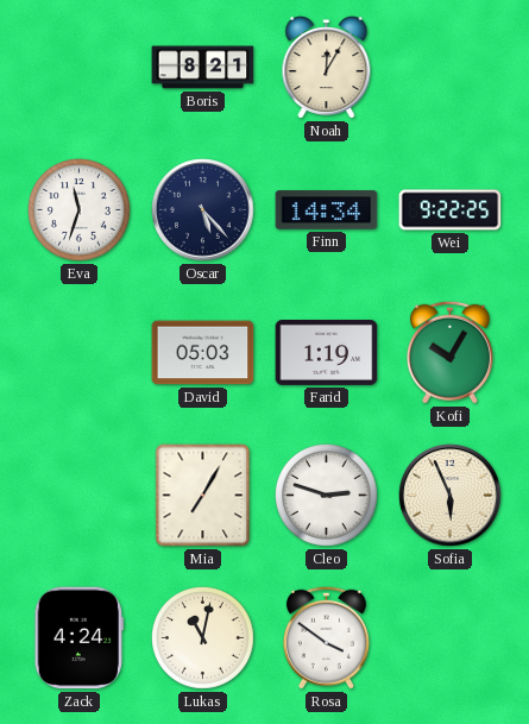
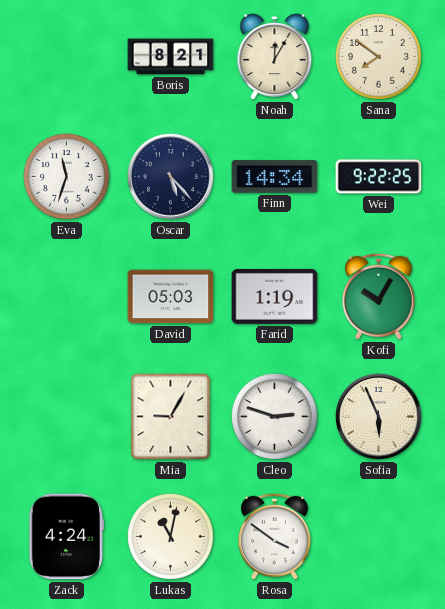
Sana: none -> 7:51
Mia: 7:05 -> 9:05
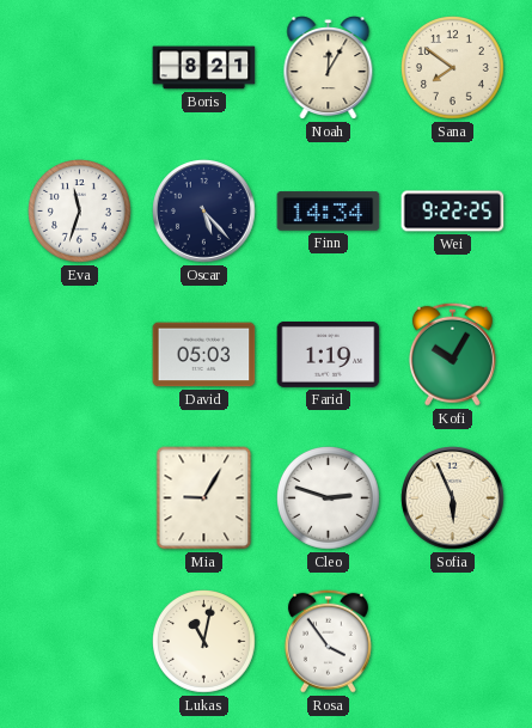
Zack: 4:24 -> none
Rosa: 3:51 -> 3:54
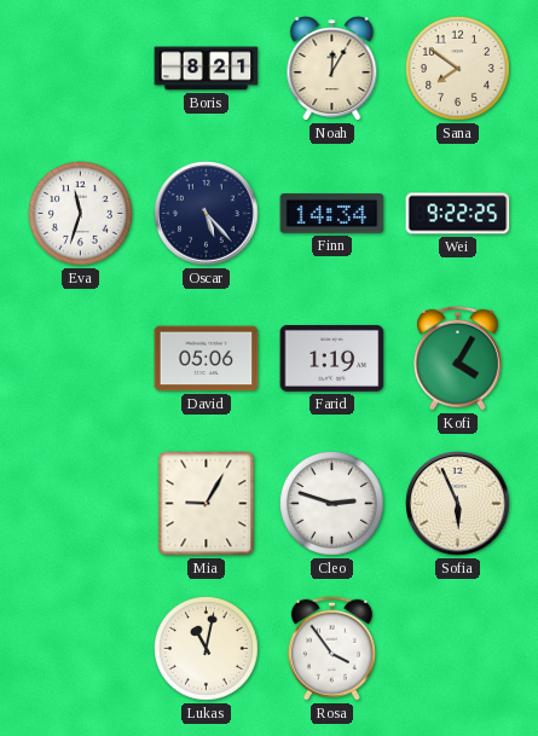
David: 05:03 -> 05:06
Kofi: 10:05 -> 4:05
